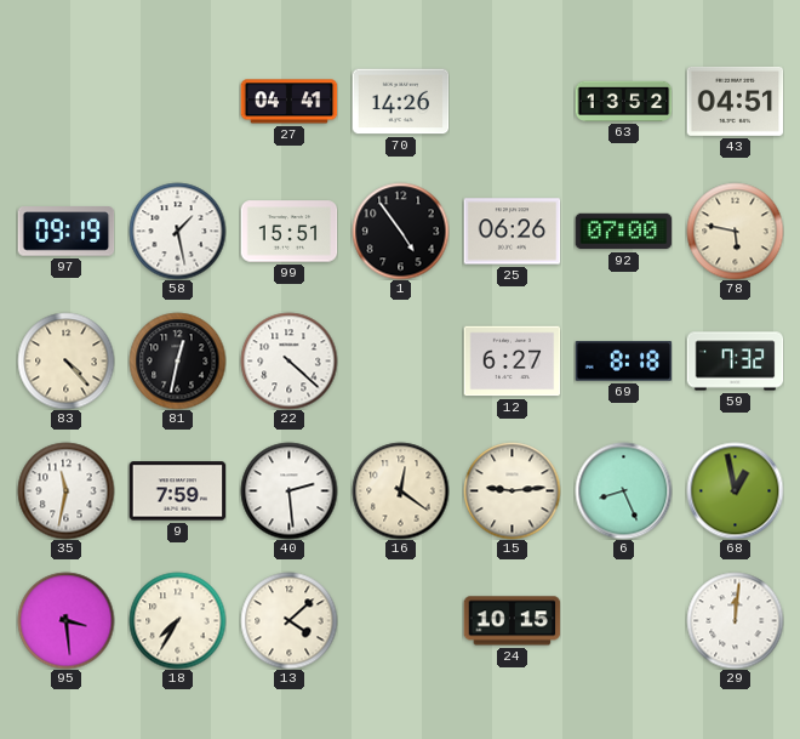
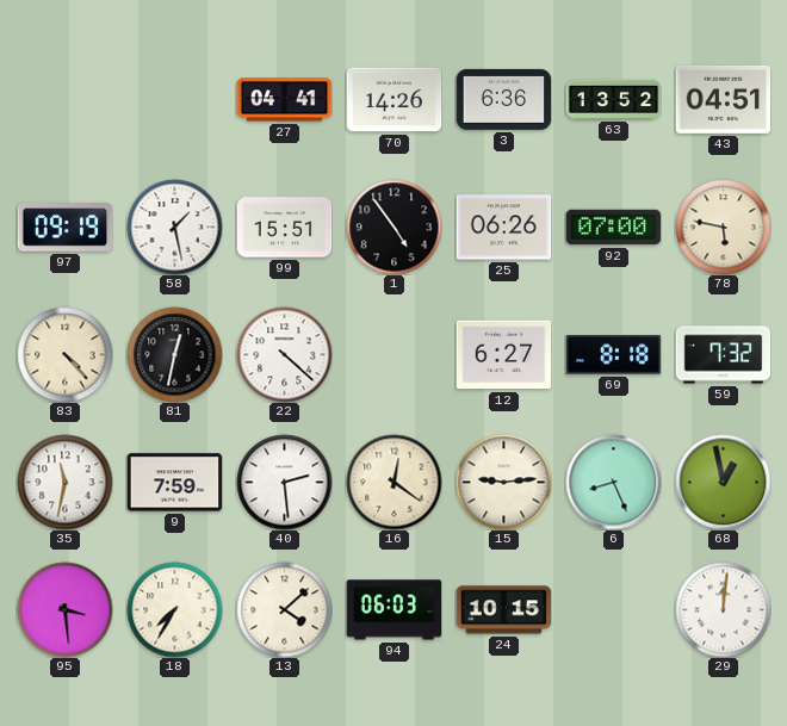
3: none -> 6:36
94: none -> 06:03
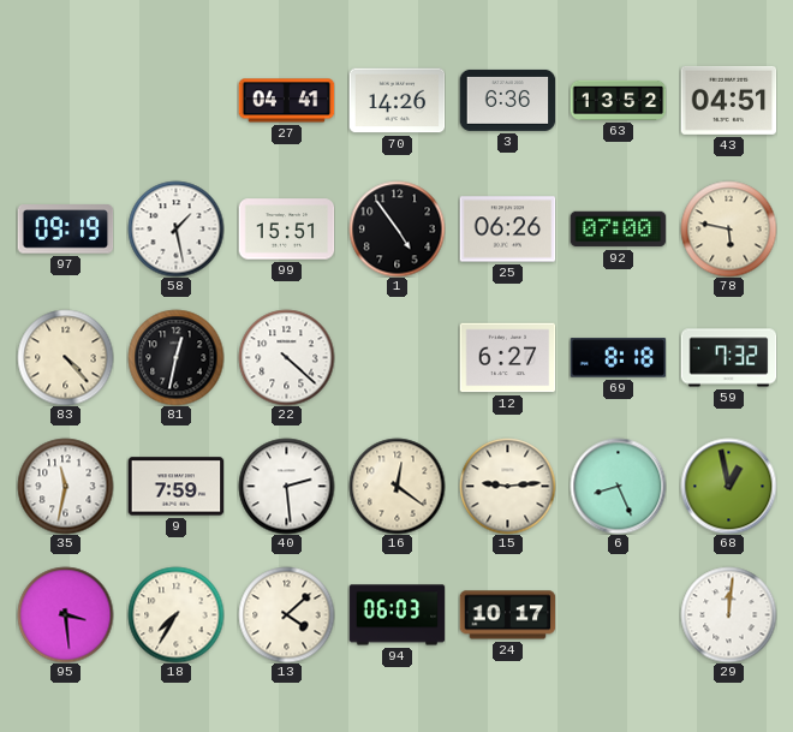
24: 10:15 -> 10:17
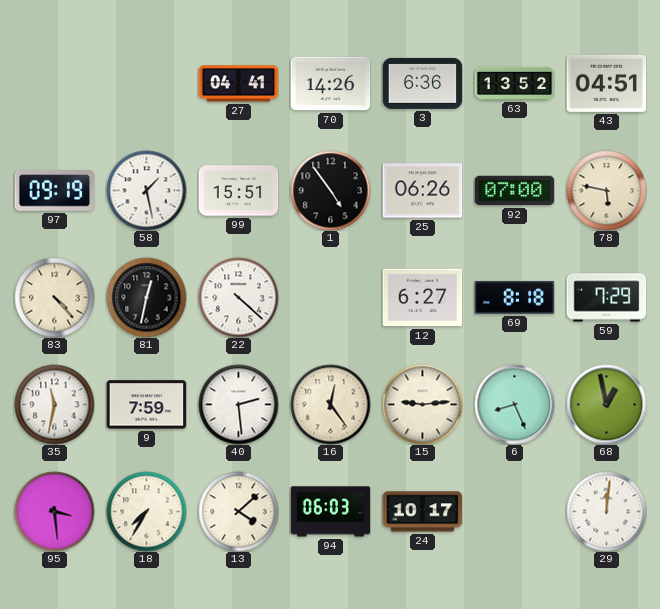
59: 7:32 -> 7:29
16: 12:21 -> 12:24
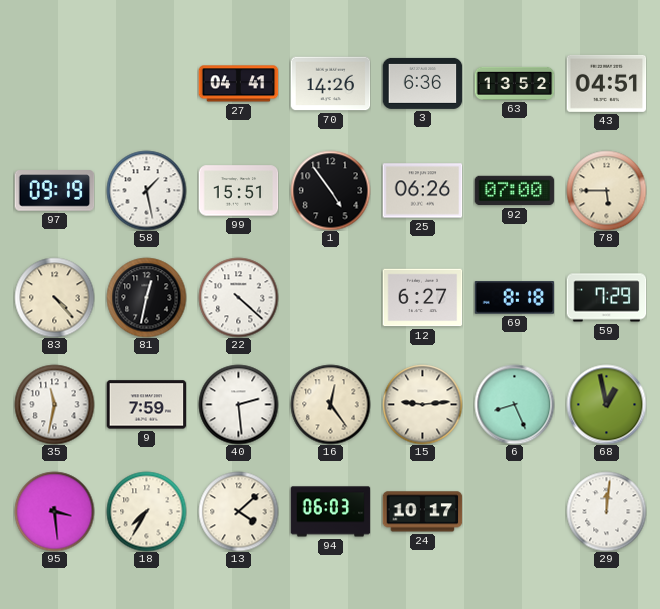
78: 5:47 -> 5:45
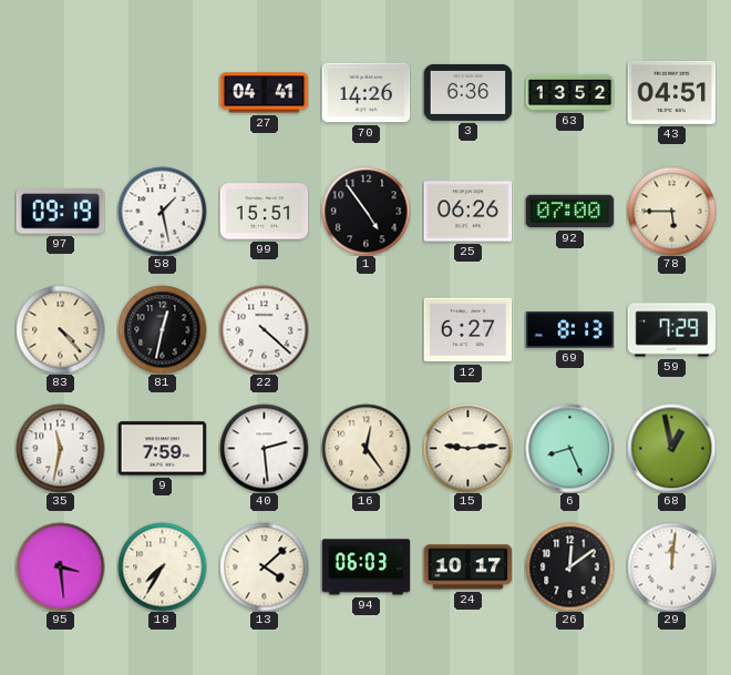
69: 8:18 -> 8:13
26: none -> 12:09
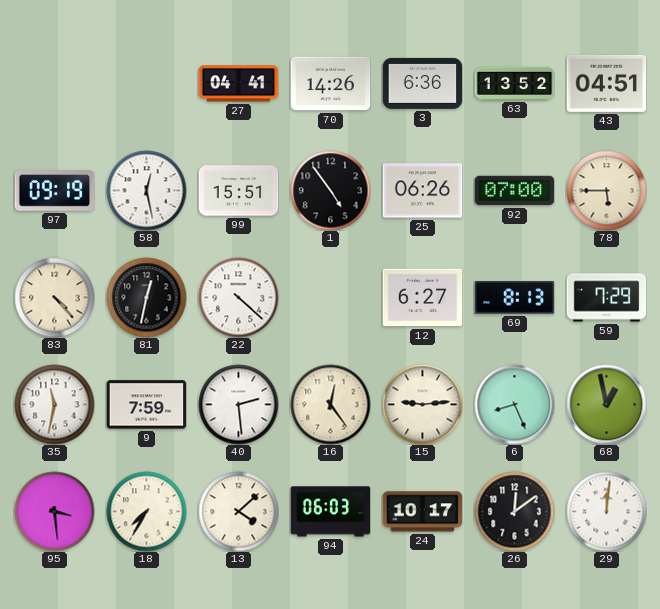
58: 1:28 -> 12:28
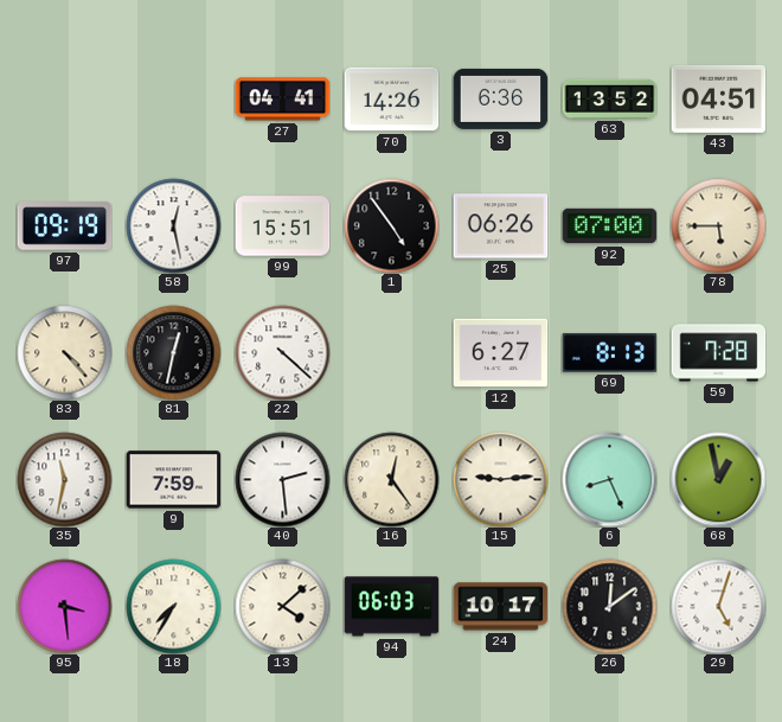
59: 7:29 -> 7:28
29: 12:01 -> 5:03
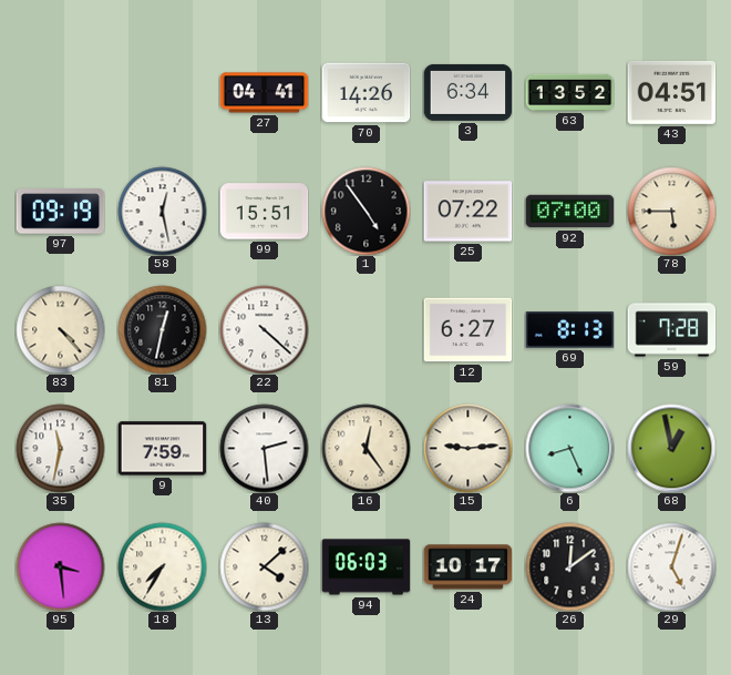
3: 6:36 -> 6:34
25: 06:26 -> 07:22
